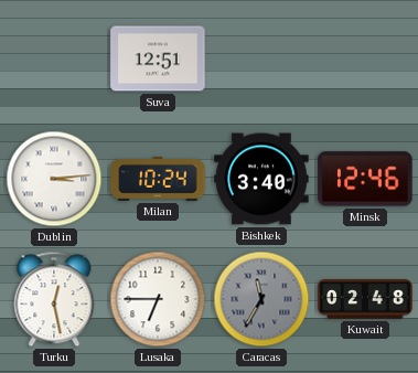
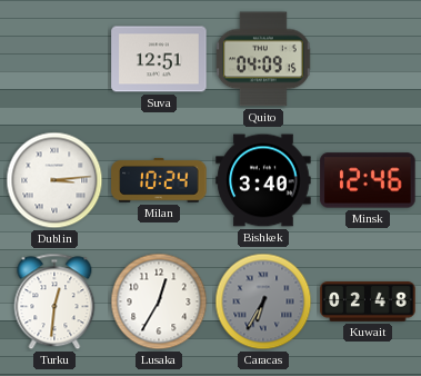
Quito: none -> 04:09
Turku: 12:28 -> 12:31
Lusaka: 6:45 -> 12:35
Caracas: 11:35 -> 6:35
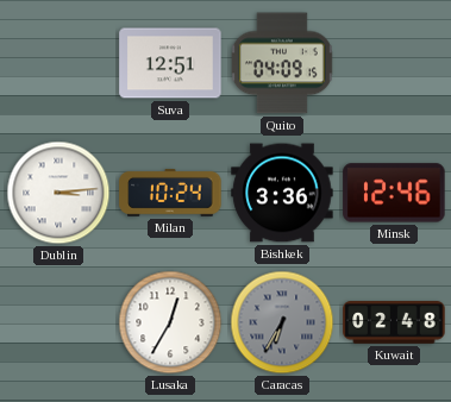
Bishkek: 3:40 -> 3:36
Turku: 12:31 -> none
